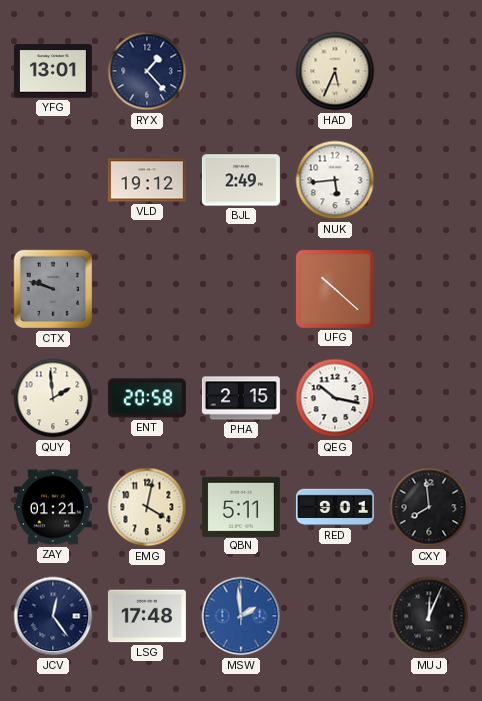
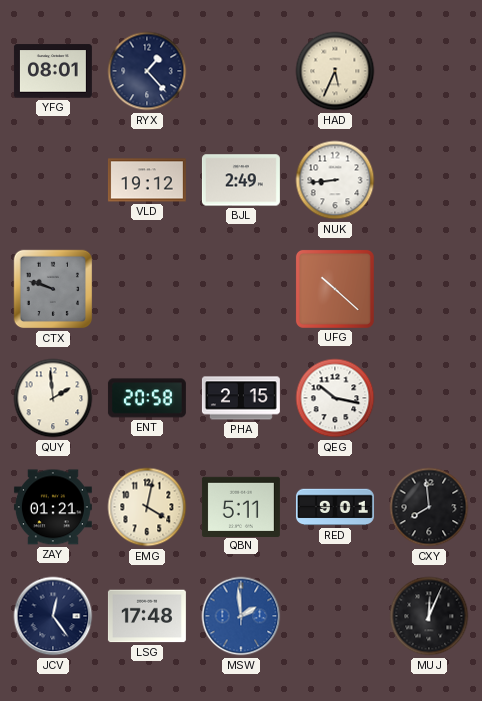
YFG: 13:01 -> 08:01
NUK: 5:44 -> 8:44
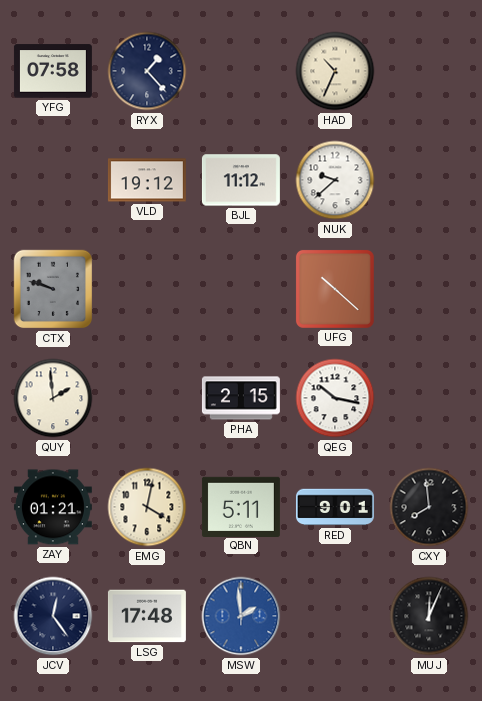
YFG: 08:01 -> 07:58
HAD: 5:34 -> 10:34
BJL: 2:49 -> 11:12
NUK: 8:44 -> 9:38
ENT: 20:58 -> none
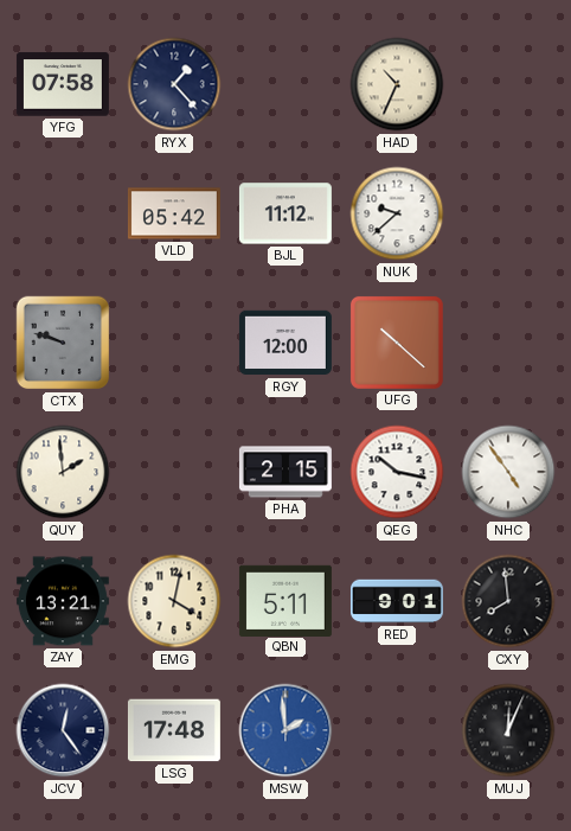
VLD: 19:12 -> 05:42
RGY: none -> 12:00
NHC: none -> 4:54
ZAY: 01:21 -> 13:21
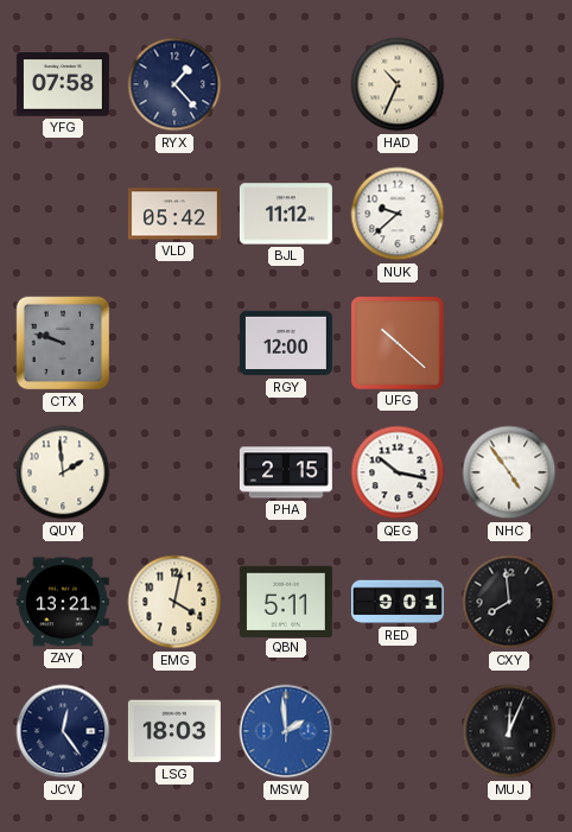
LSG: 17:48 -> 18:03
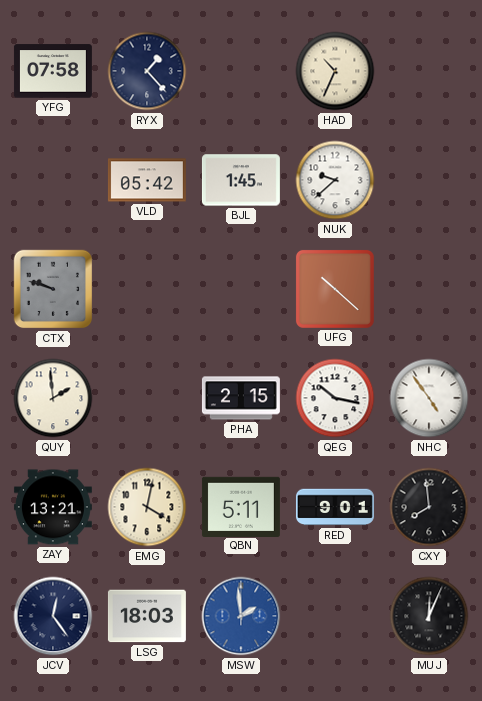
BJL: 11:12 -> 1:45
RGY: 12:00 -> none
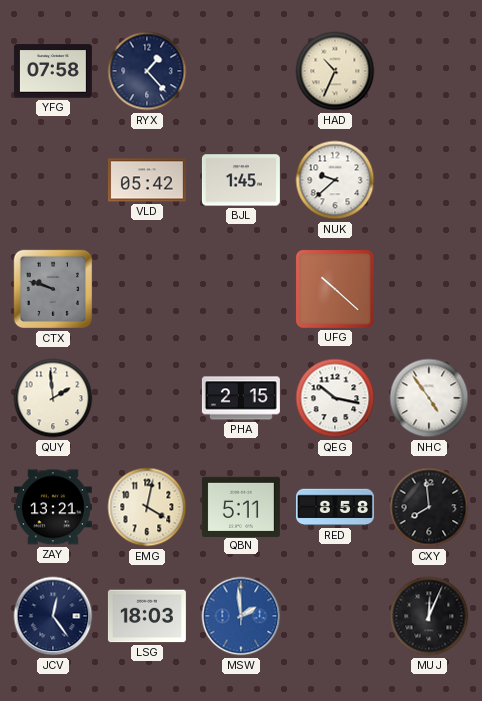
RED: 9:01 -> 8:58
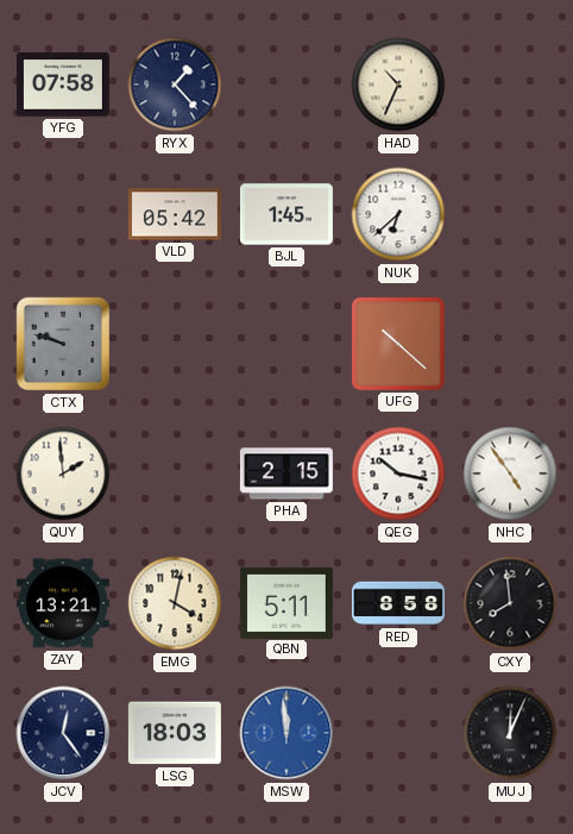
NUK: 9:38 -> 6:38
MSW: 1:59 -> 11:59
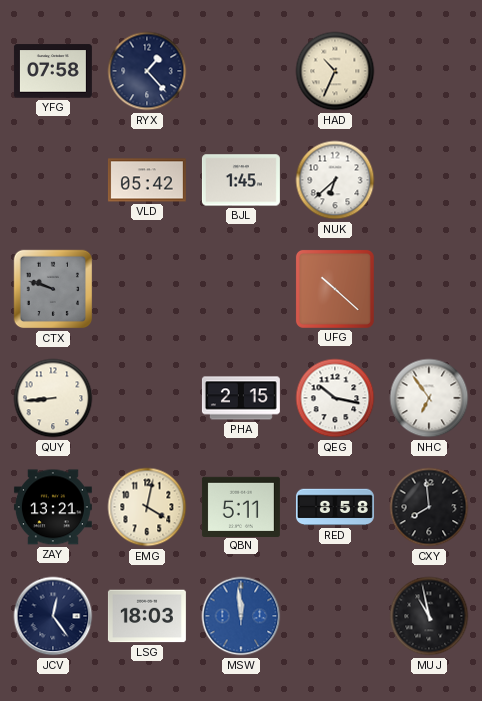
QUY: 1:59 -> 8:44
NHC: 4:54 -> 6:54
MUJ: 12:04 -> 10:58
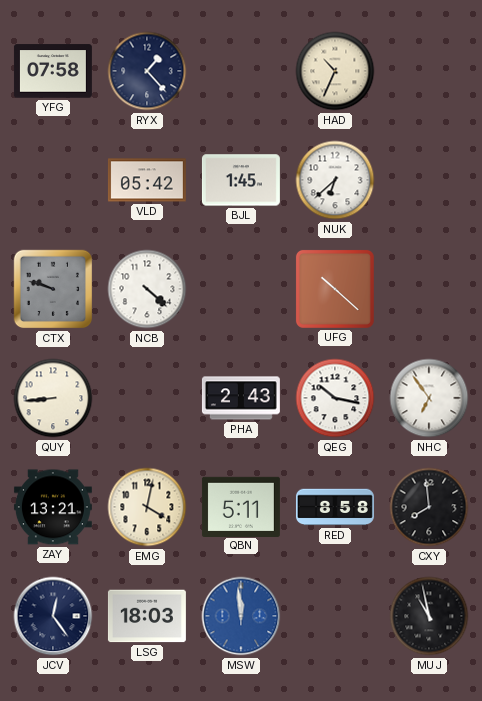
NCB: none -> 4:22
PHA: 2:15 -> 2:43
